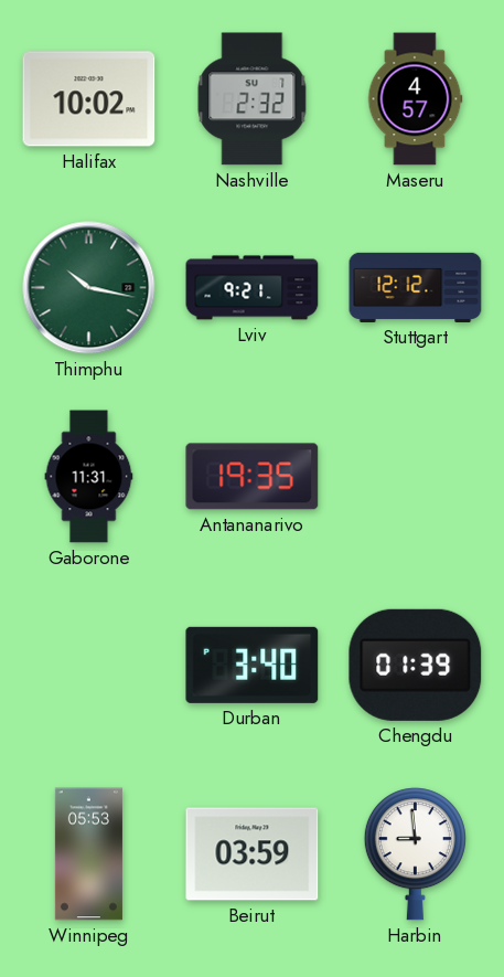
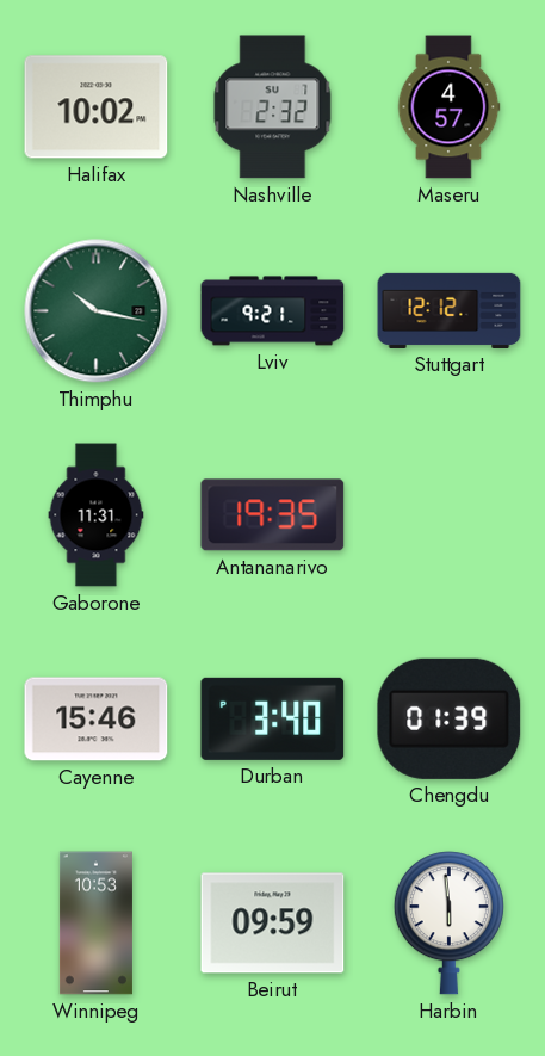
Cayenne: none -> 15:46
Winnipeg: 05:53 -> 10:53
Beirut: 03:59 -> 09:59
Harbin: 8:59 -> 5:59
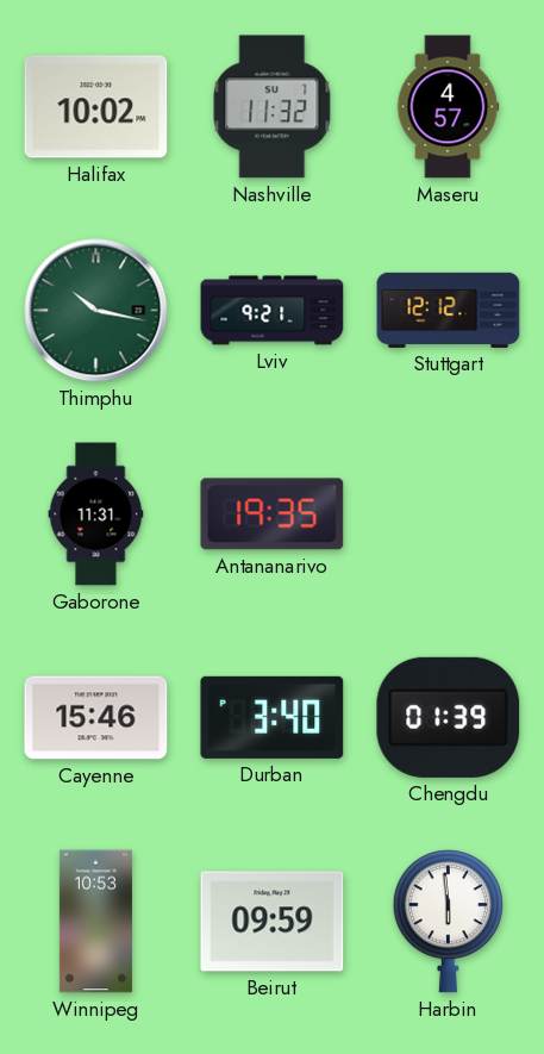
Nashville: 2:32 -> 11:32
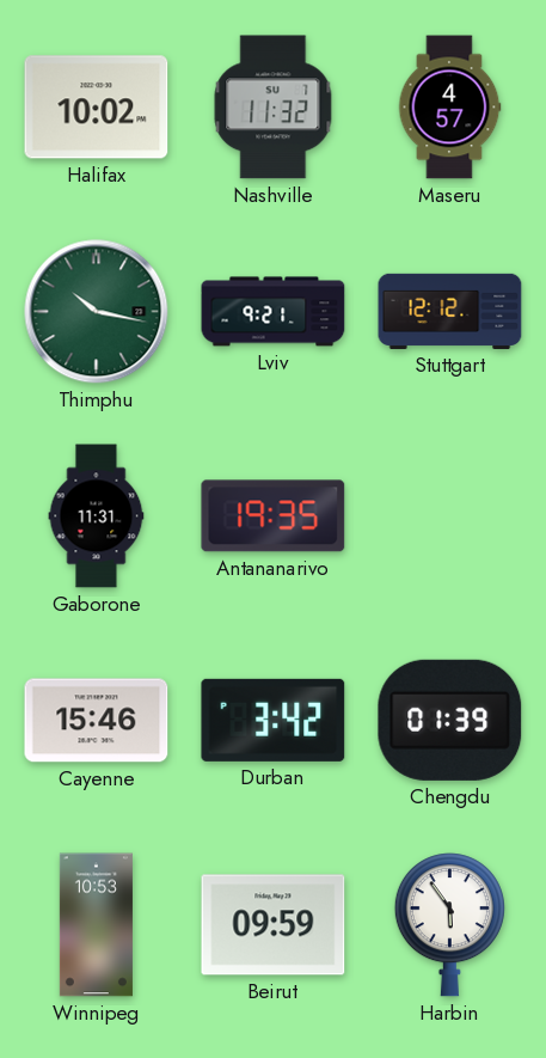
Durban: 3:40 -> 3:42
Harbin: 5:59 -> 5:54
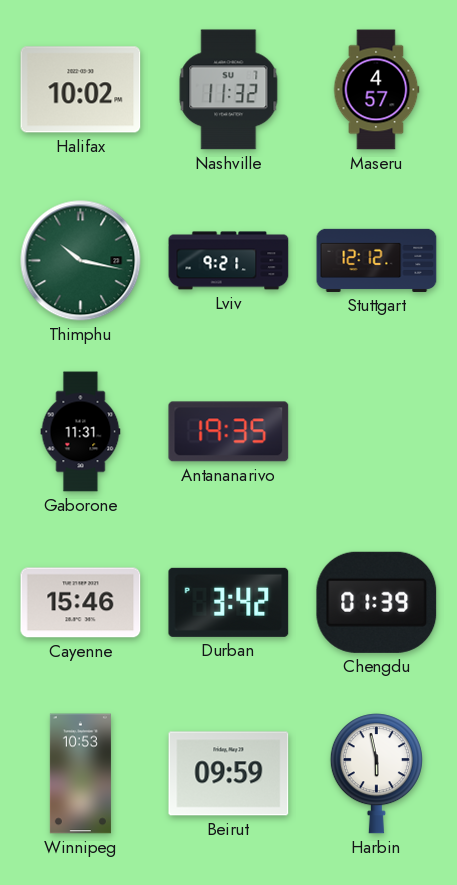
Harbin: 5:54 -> 5:58
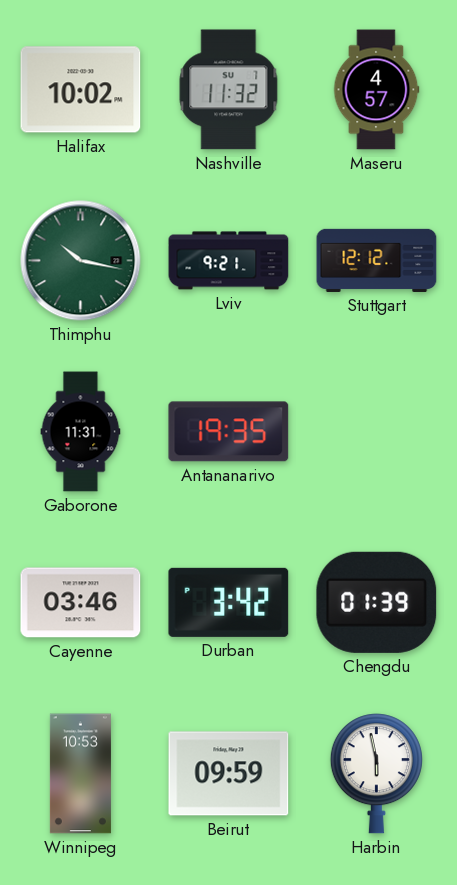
Cayenne: 15:46 -> 03:46
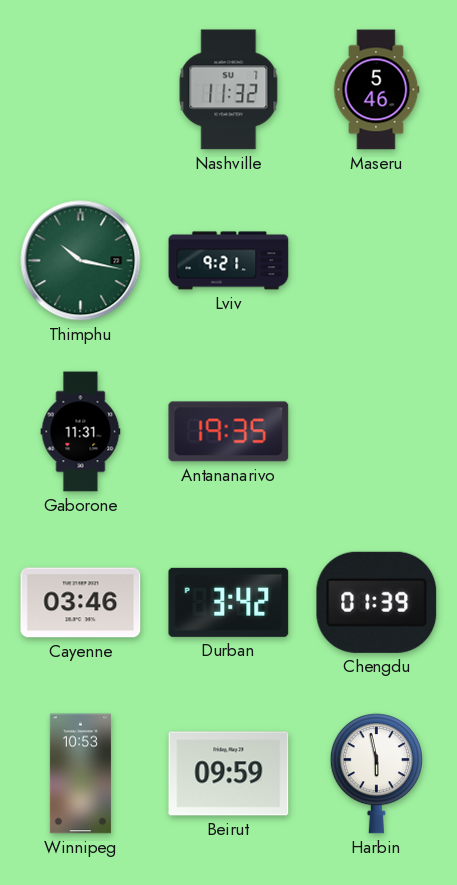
Halifax: 10:02 -> none
Maseru: 4:57 -> 5:46
Stuttgart: 12:12 -> none
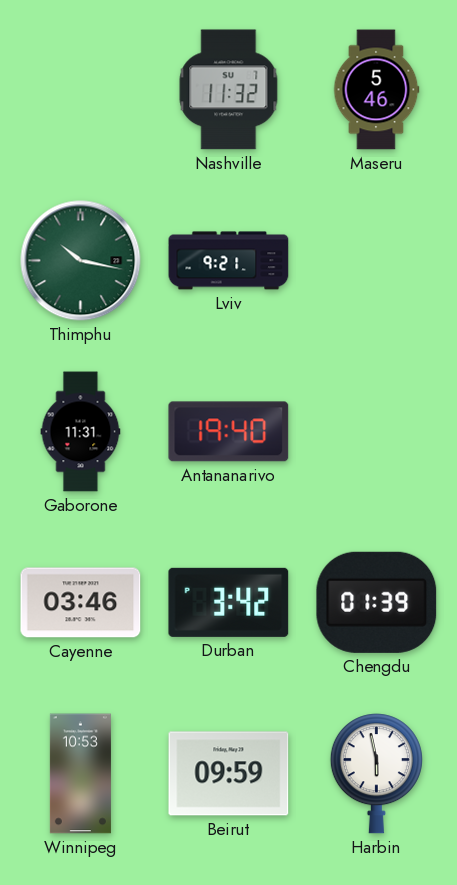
Antananarivo: 19:35 -> 19:40
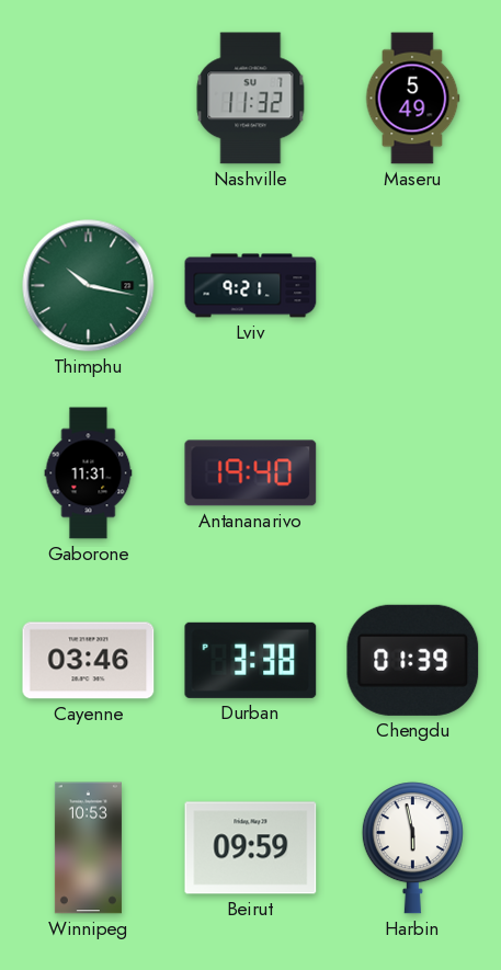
Maseru: 5:46 -> 5:49
Durban: 3:42 -> 3:38
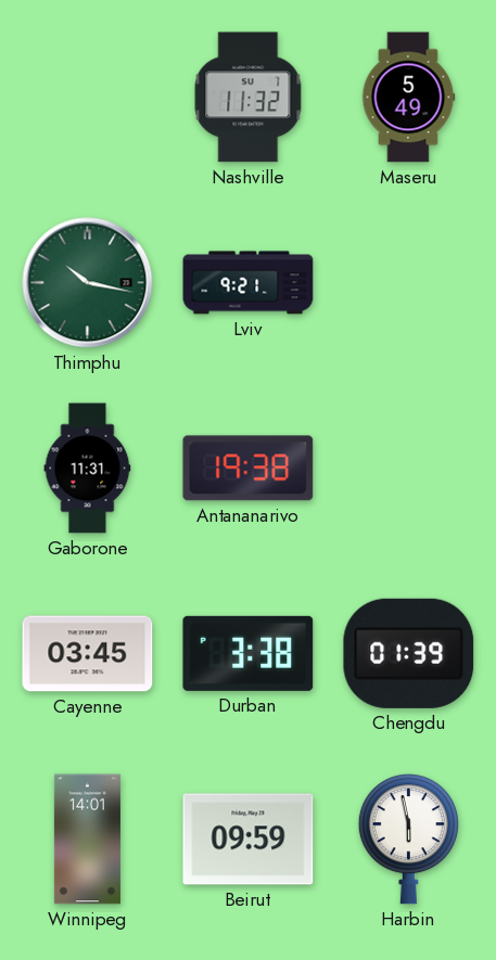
Antananarivo: 19:40 -> 19:38
Cayenne: 03:46 -> 03:45
Winnipeg: 10:53 -> 14:01
